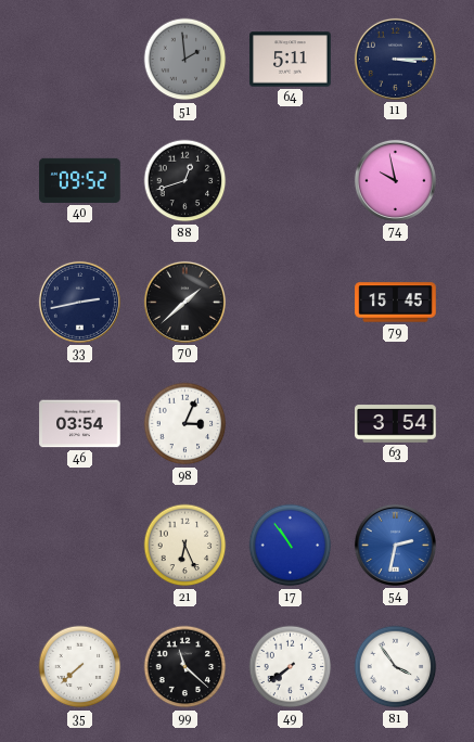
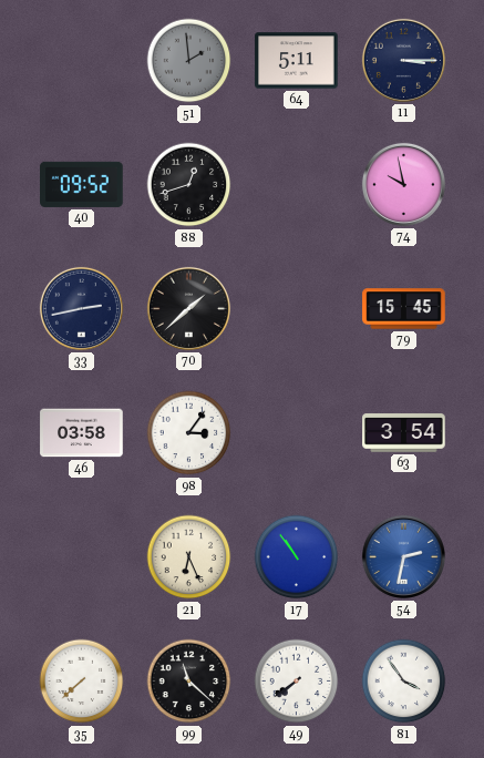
46: 03:54 -> 03:58
98: 3:04 -> 3:06
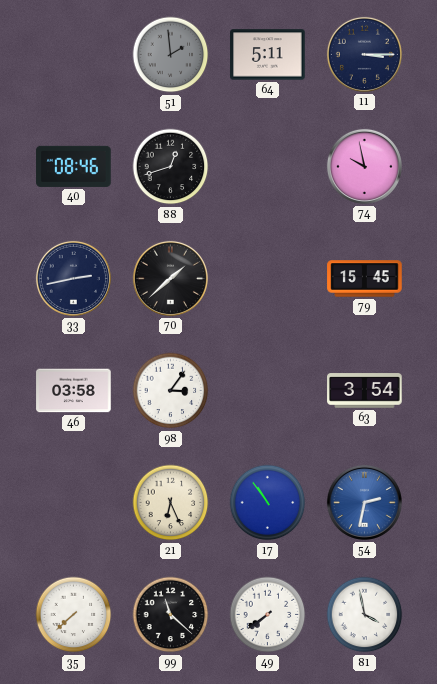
40: 09:52 -> 08:46
81: 3:54 -> 3:58
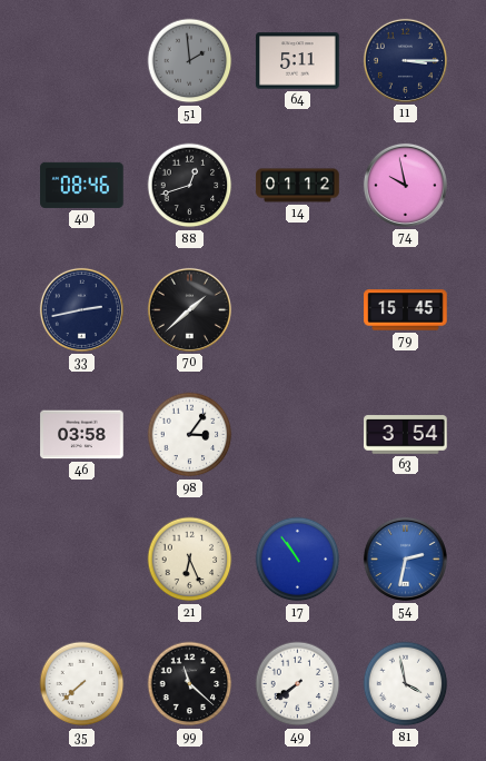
14: none -> 01:12
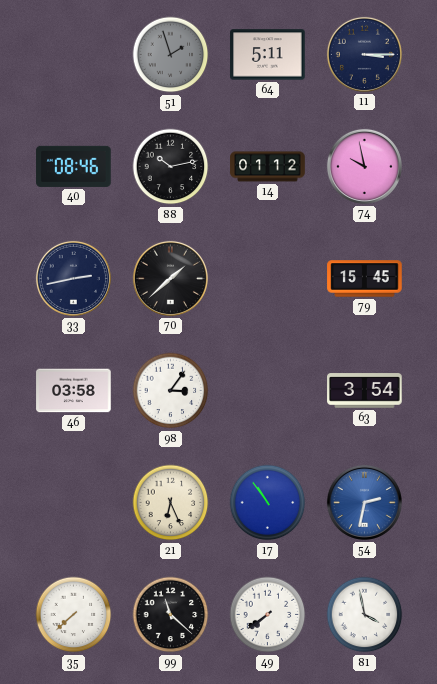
51: 1:59 -> 1:57
88: 12:42 -> 10:13
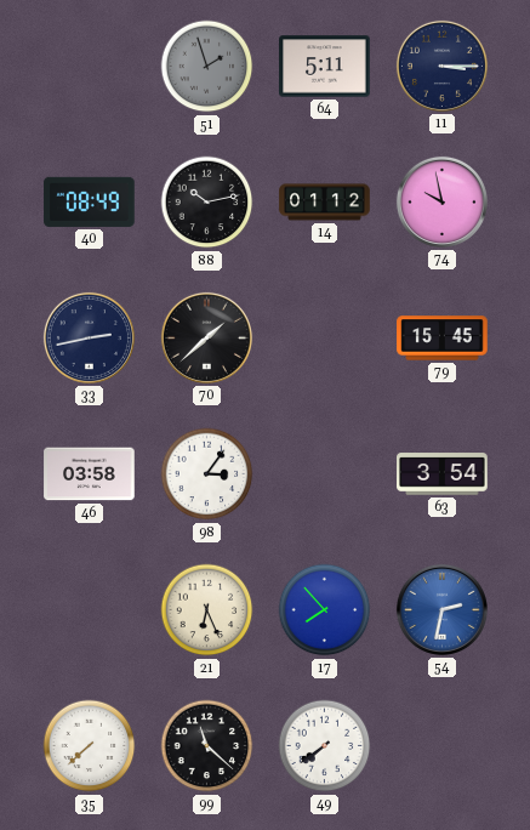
40: 08:46 -> 08:49
17: 10:54 -> 7:53
81: 3:58 -> none
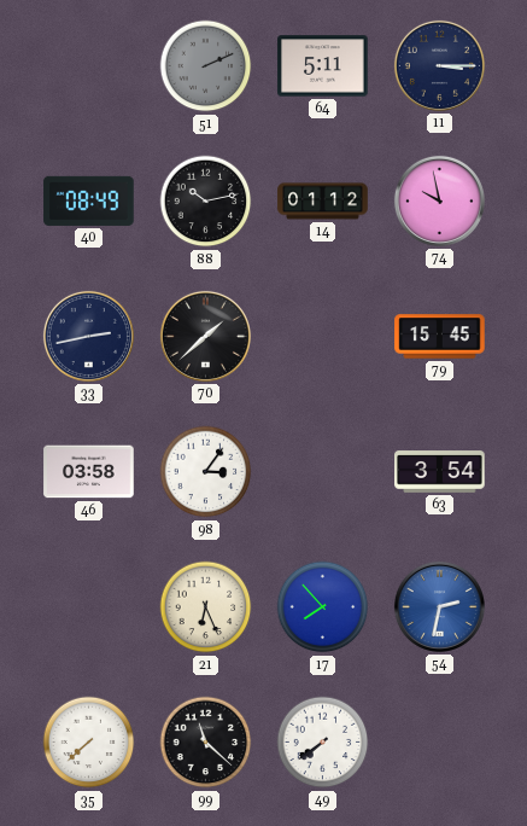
51: 1:57 -> 2:11
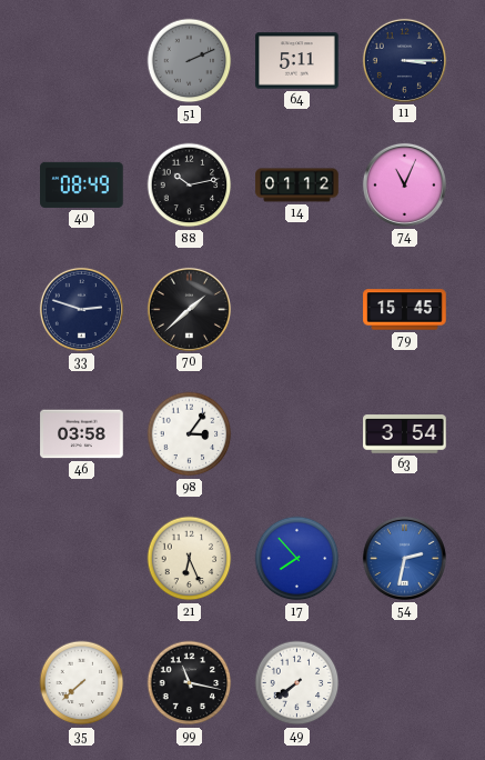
74: 9:58 -> 11:04
33: 2:43 -> 2:48
99: 11:22 -> 11:17
